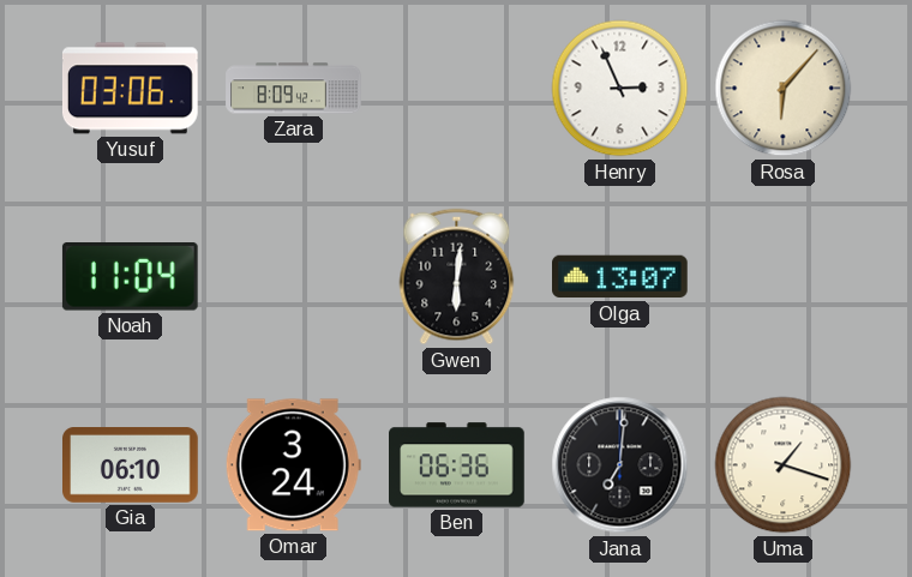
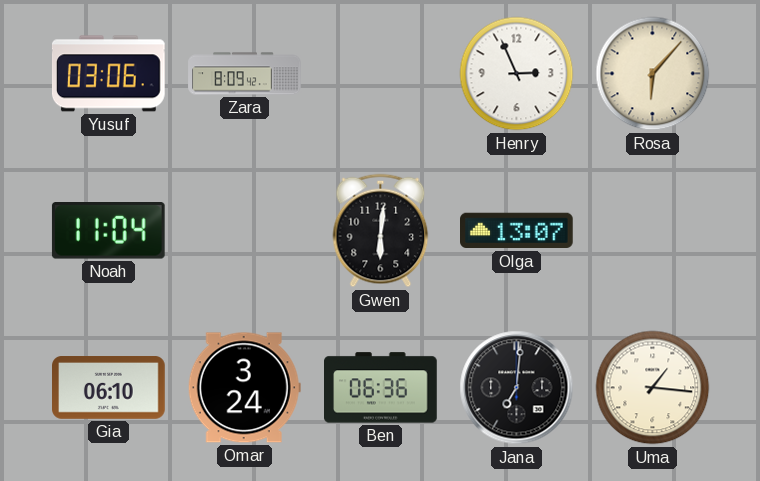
Uma: 1:18 -> 1:16
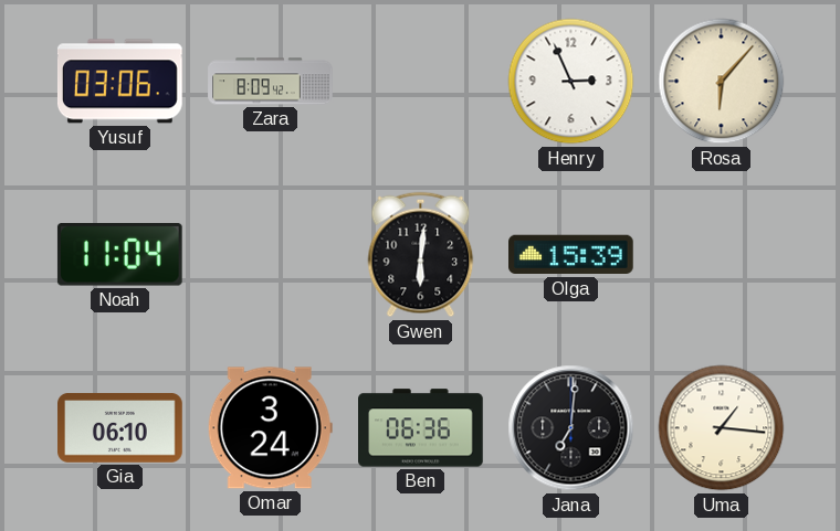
Olga: 13:07 -> 15:39
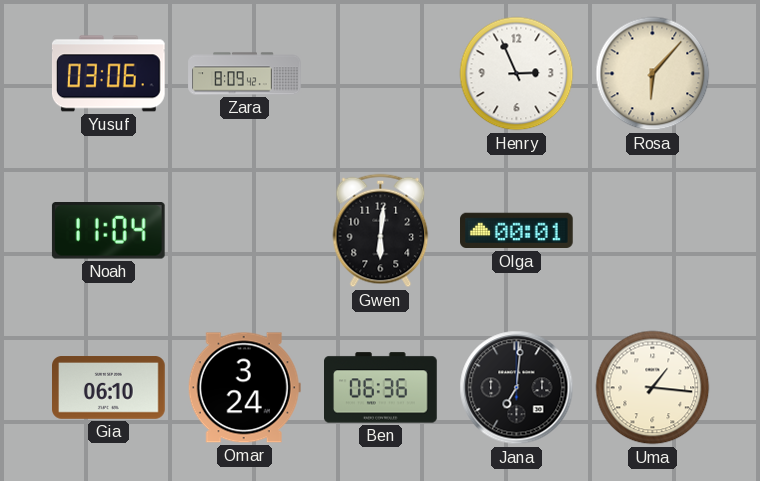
Olga: 15:39 -> 00:01
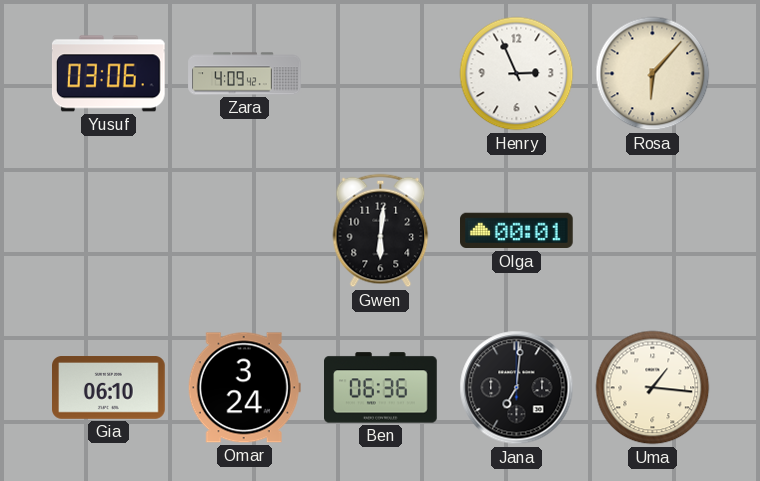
Zara: 8:09 -> 4:09
Noah: 11:04 -> none
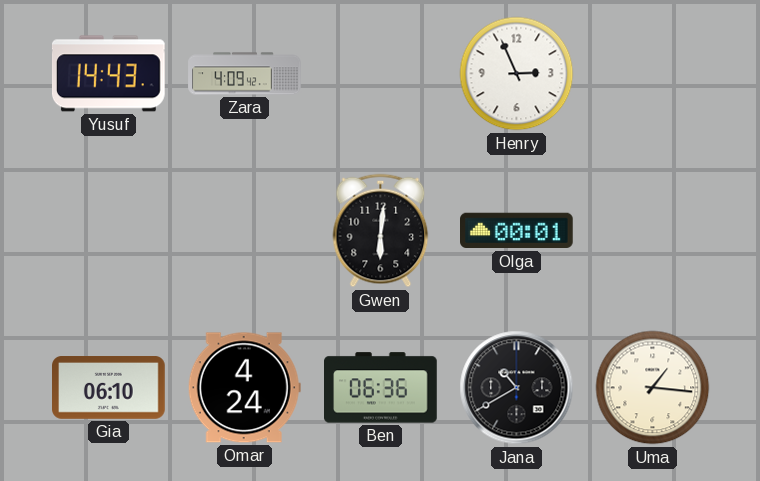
Yusuf: 03:06 -> 14:43
Rosa: 6:07 -> none
Omar: 3:24 -> 4:24
Jana: 7:01 -> 10:40
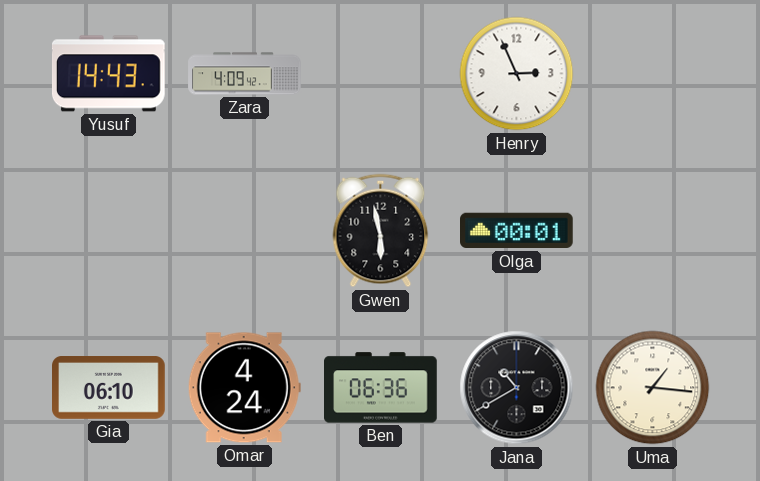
Gwen: 6:01 -> 5:58
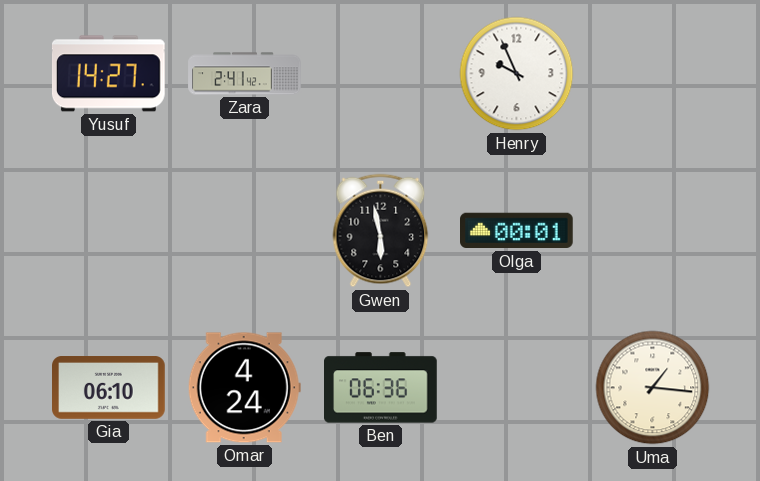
Yusuf: 14:43 -> 14:27
Zara: 4:09 -> 2:41
Henry: 2:56 -> 9:56
Jana: 10:40 -> none
